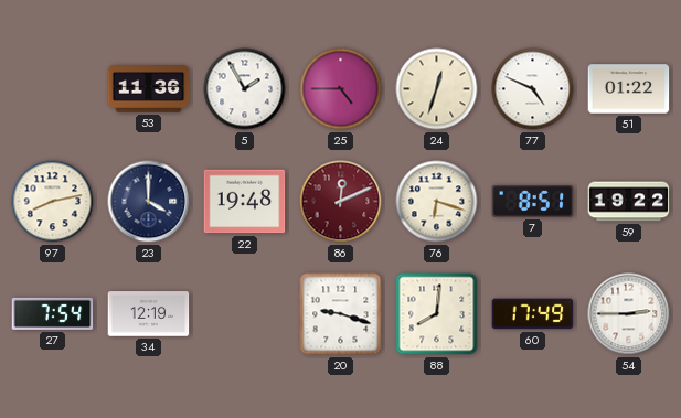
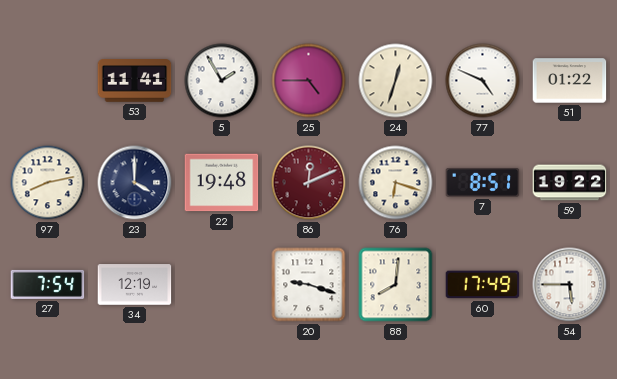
53: 11:36 -> 11:41
54: 2:45 -> 5:45
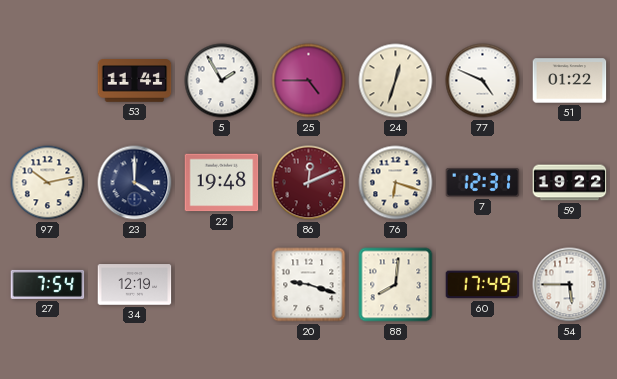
97: 8:13 -> 10:13
7: 8:51 -> 12:31
